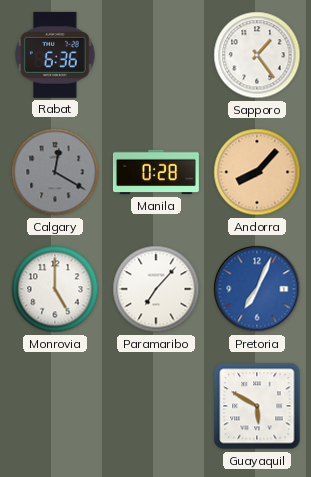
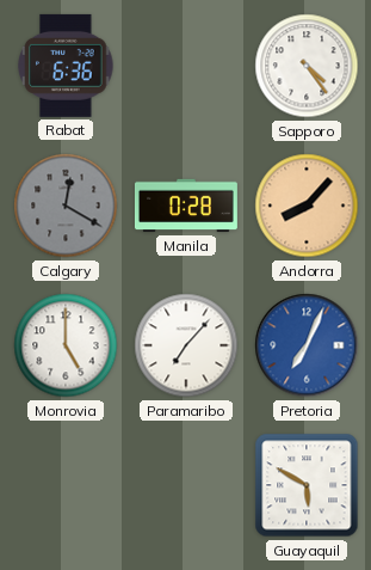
Sapporo: 1:24 -> 4:24
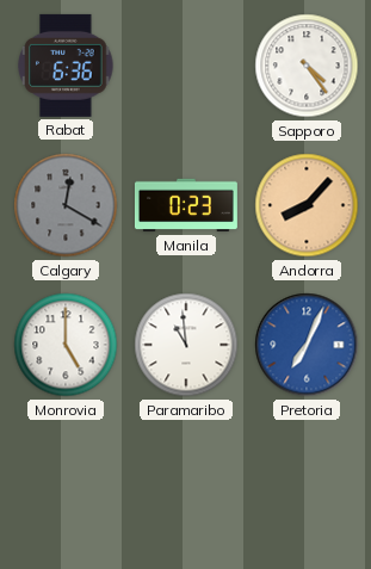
Manila: 0:28 -> 0:23
Paramaribo: 7:07 -> 10:59
Guayaquil: 5:50 -> none
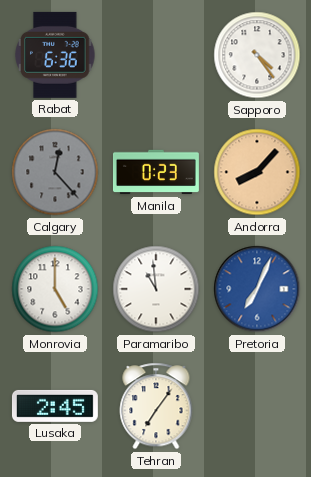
Calgary: 12:20 -> 12:23
Lusaka: none -> 2:45
Tehran: none -> 7:06
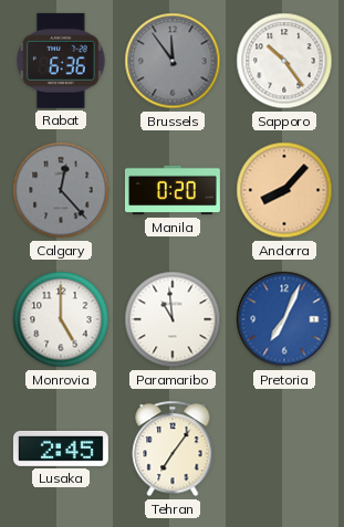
Brussels: none -> 11:54
Sapporo: 4:24 -> 10:24
Manila: 0:23 -> 0:20
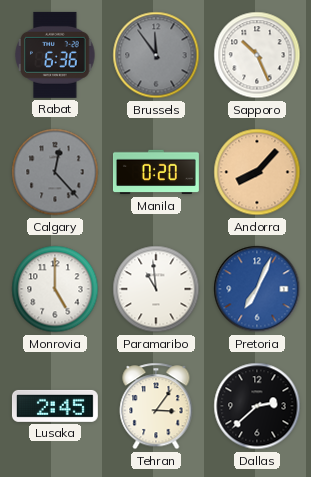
Sapporo: 10:24 -> 10:26
Tehran: 7:06 -> 3:06
Dallas: none -> 2:38
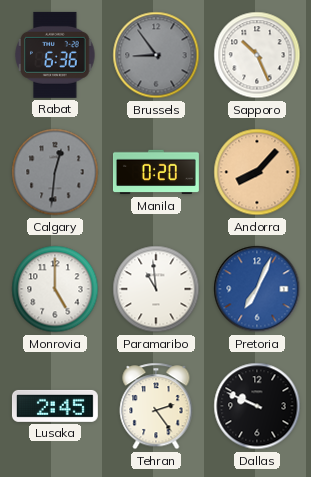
Brussels: 11:54 -> 8:54
Calgary: 12:23 -> 12:31
Tehran: 3:06 -> 2:24
Dallas: 2:38 -> 9:49
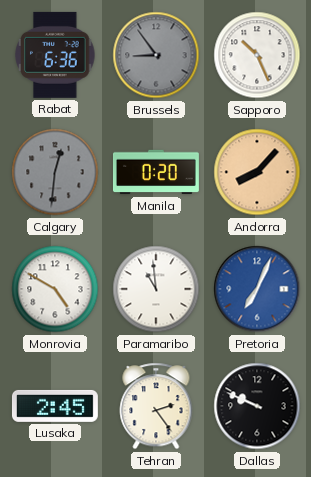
Monrovia: 5:00 -> 4:50
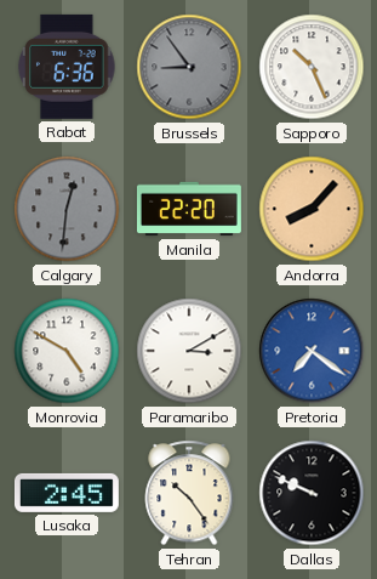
Manila: 0:20 -> 22:20
Paramaribo: 10:59 -> 3:10
Pretoria: 7:04 -> 7:21
Tehran: 2:24 -> 10:24
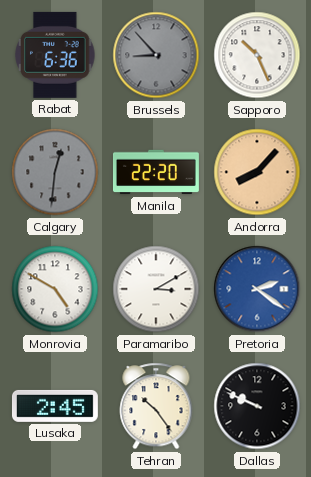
Brussels: 8:54 -> 8:53
Pretoria: 7:21 -> 2:21
